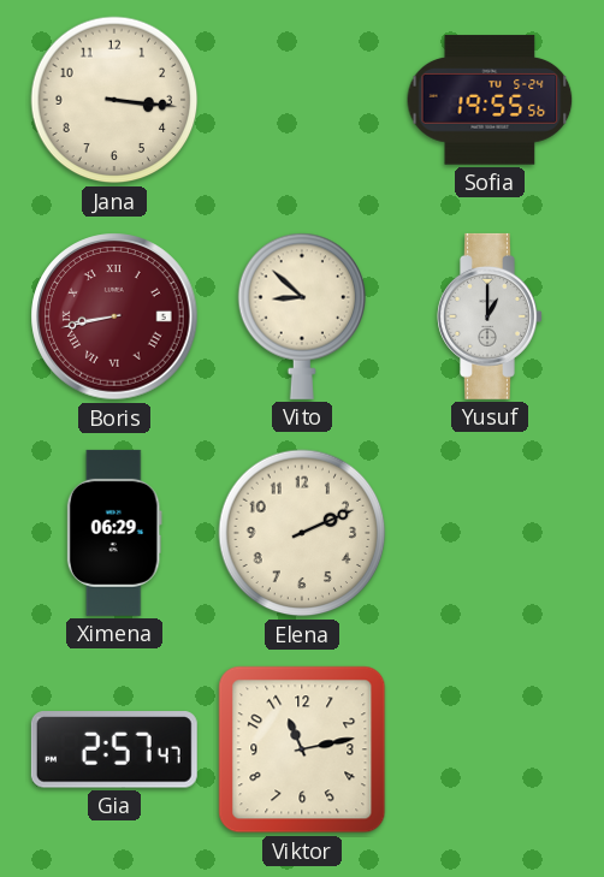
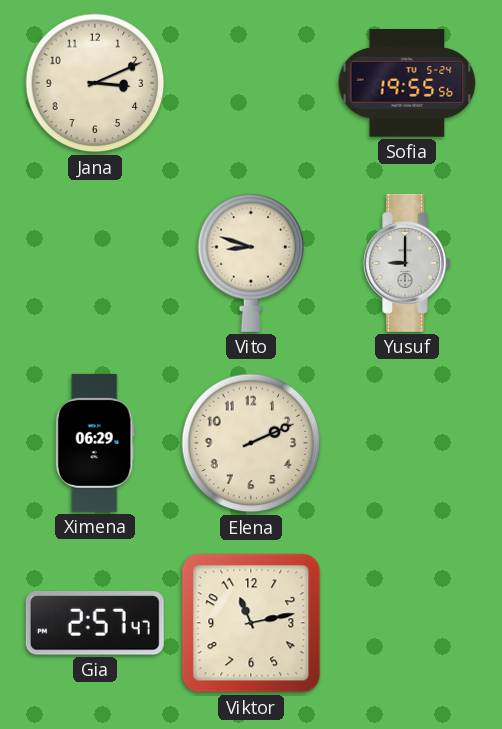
Jana: 3:16 -> 3:11
Boris: 8:43 -> none
Vito: 8:52 -> 8:48
Yusuf: 1:00 -> 9:00
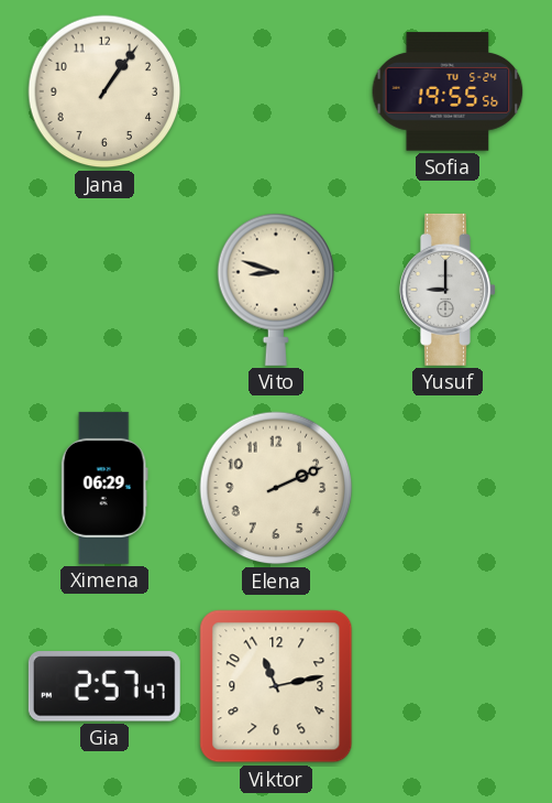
Jana: 3:11 -> 1:06
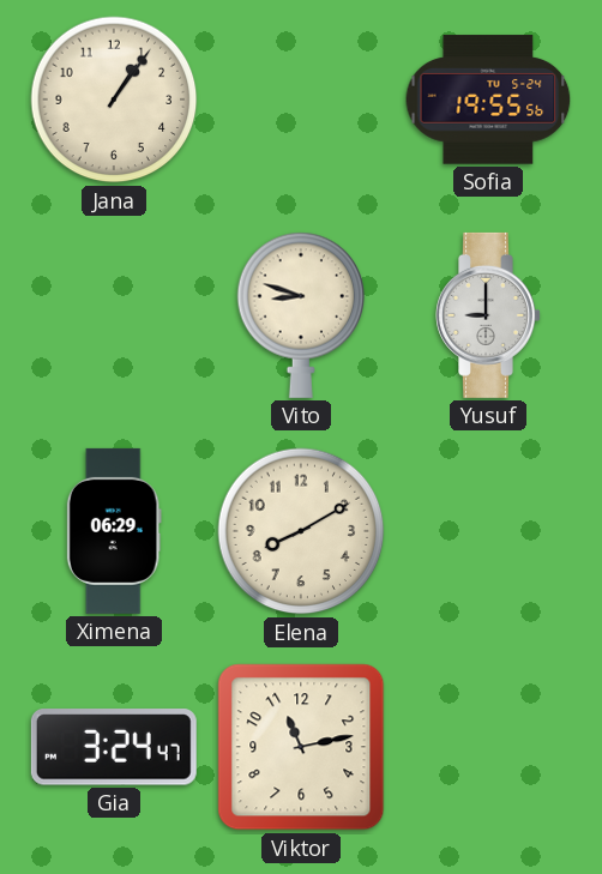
Elena: 2:11 -> 8:10
Gia: 2:57 -> 3:24
